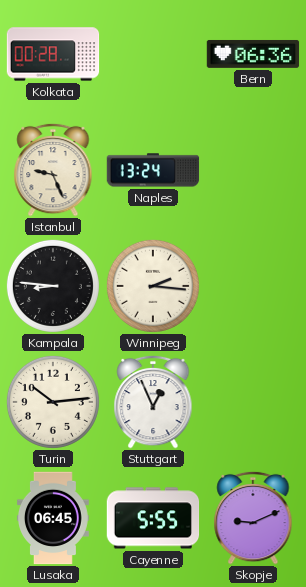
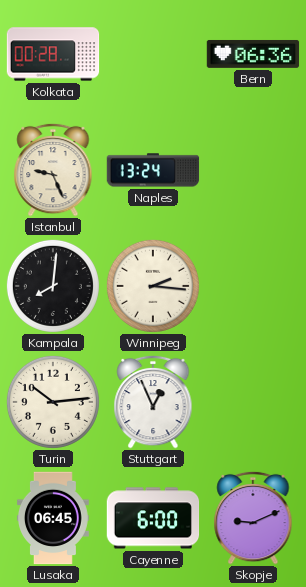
Kampala: 8:46 -> 8:01
Cayenne: 5:55 -> 6:00
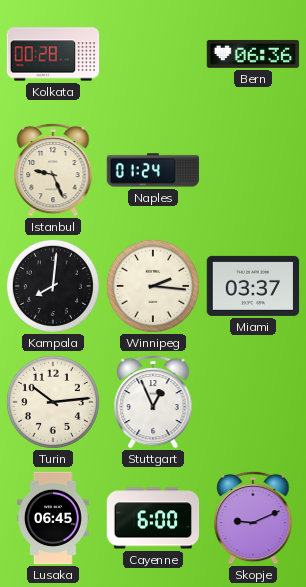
Naples: 13:24 -> 01:24
Miami: none -> 03:37
